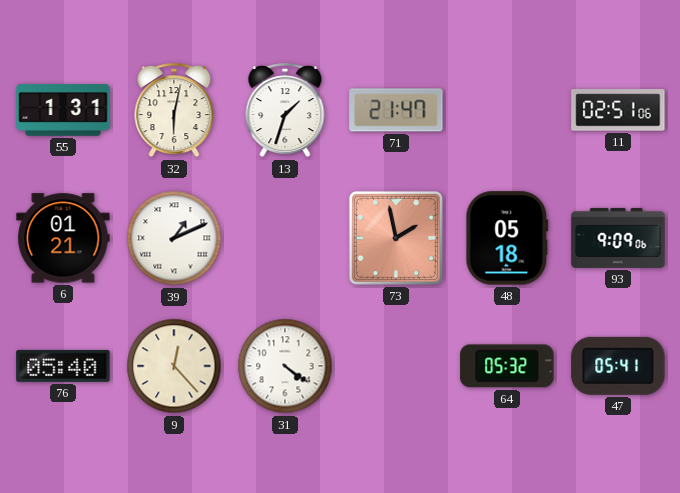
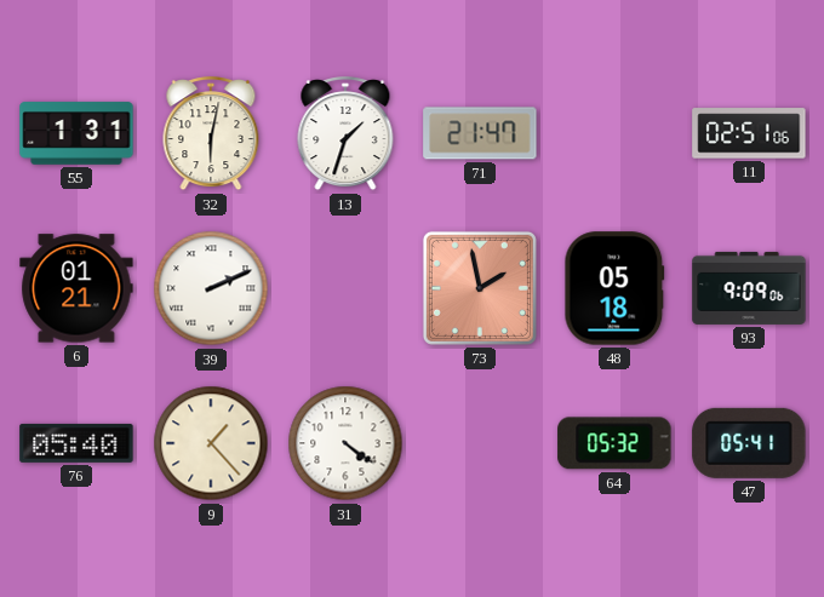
39: 1:11 -> 2:11
9: 12:23 -> 1:23
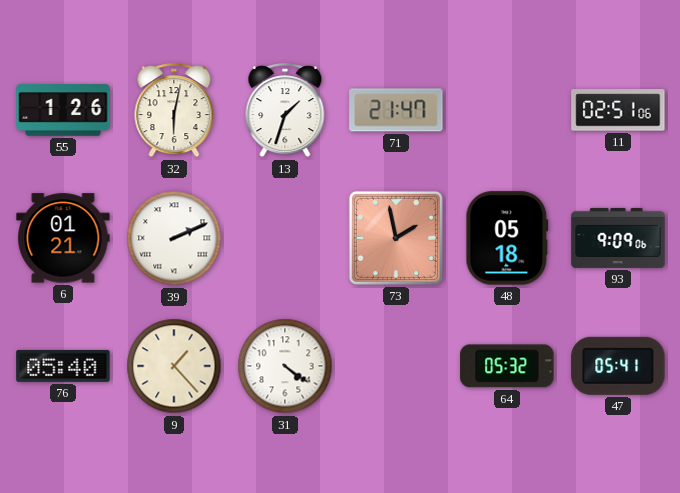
55: 1:31 -> 1:26
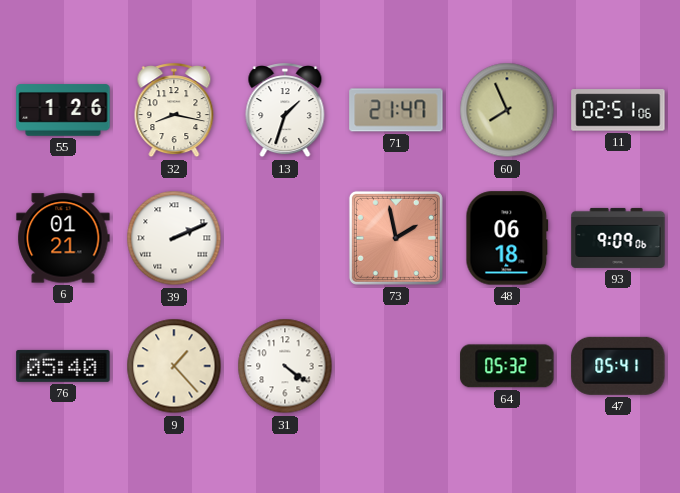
32: 6:02 -> 8:17
60: none -> 7:56
48: 05:18 -> 06:18
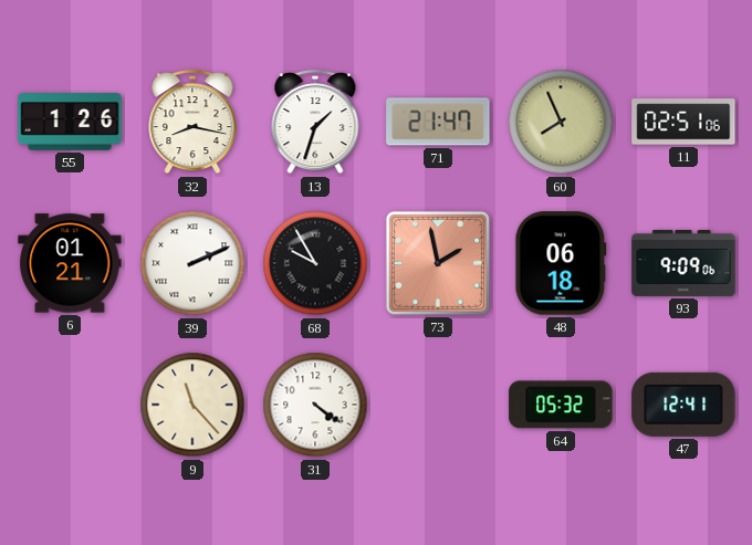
68: none -> 9:55
76: 05:40 -> none
9: 1:23 -> 11:23
47: 05:41 -> 12:41
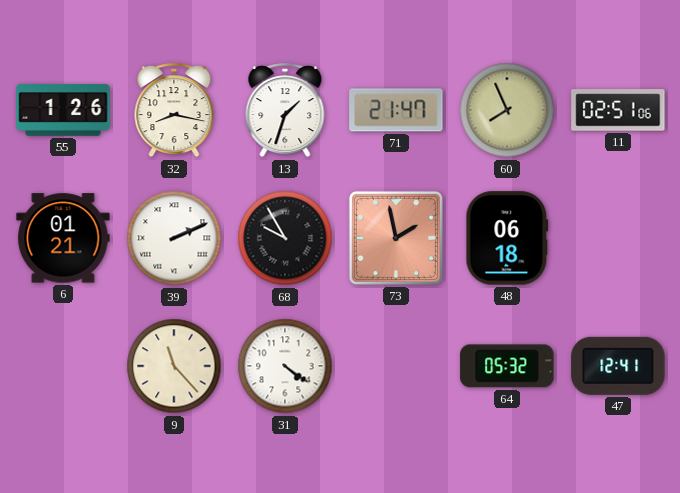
93: 9:09 -> none
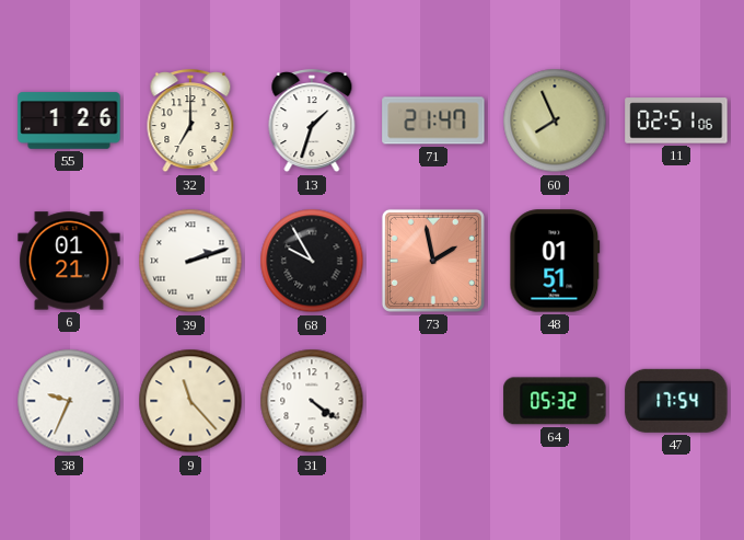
32: 8:17 -> 7:00
39: 2:11 -> 2:12
48: 06:18 -> 01:51
38: none -> 9:34
47: 12:41 -> 17:54
